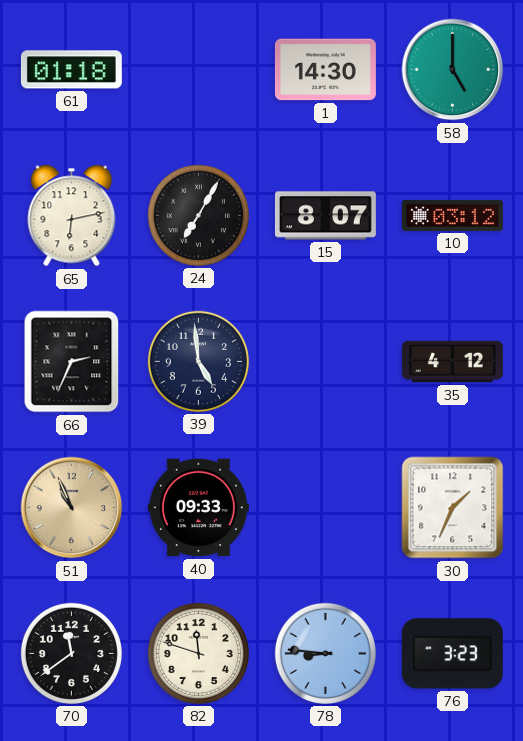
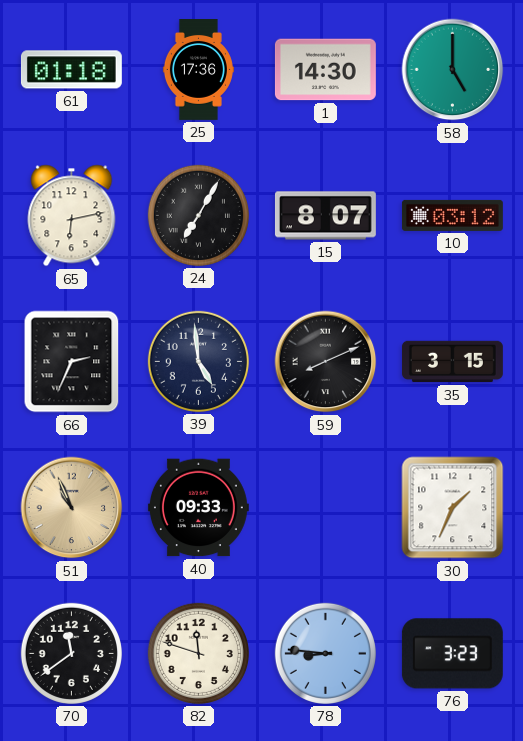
25: none -> 17:36
59: none -> 8:11
35: 4:12 -> 3:15
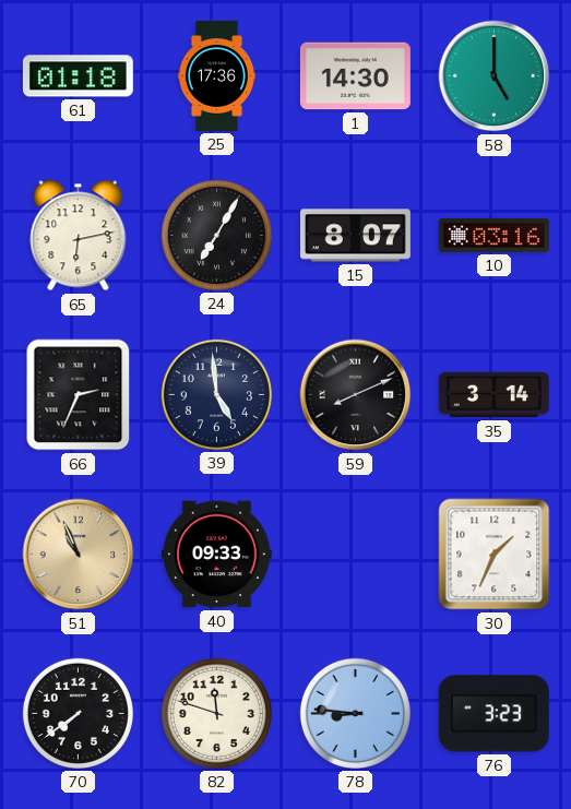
10: 03:12 -> 03:16
35: 3:15 -> 3:14
70: 11:39 -> 7:39
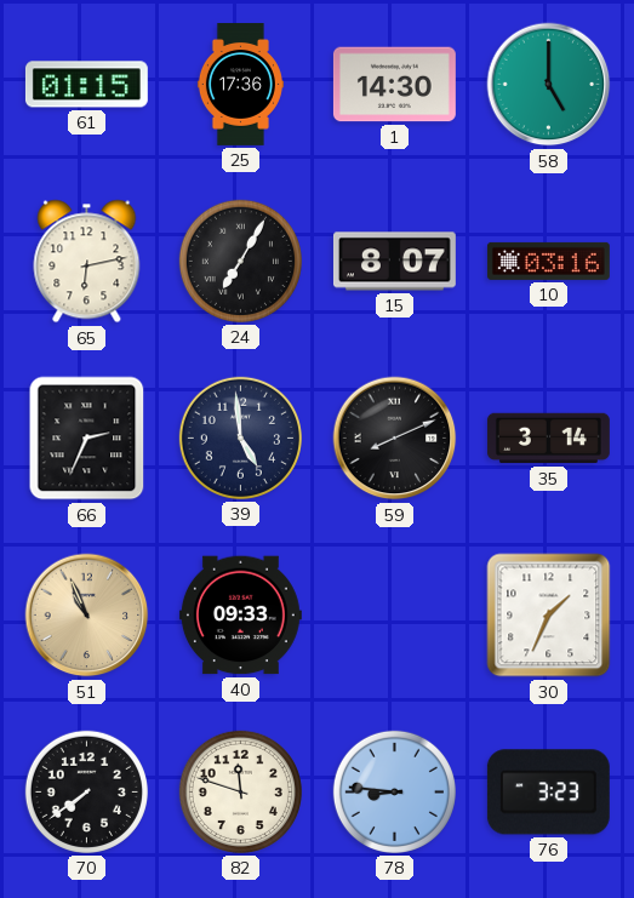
61: 01:18 -> 01:15
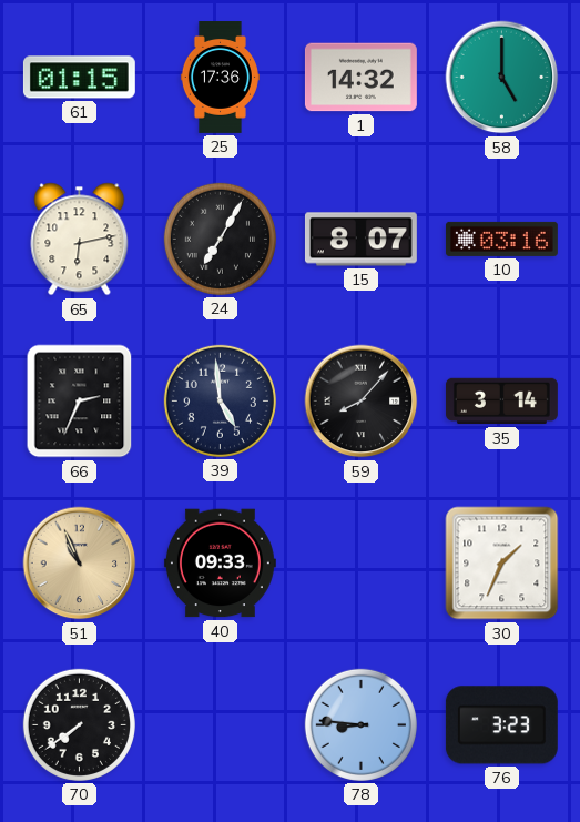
1: 14:30 -> 14:32
59: 8:11 -> 8:07
82: 11:48 -> none
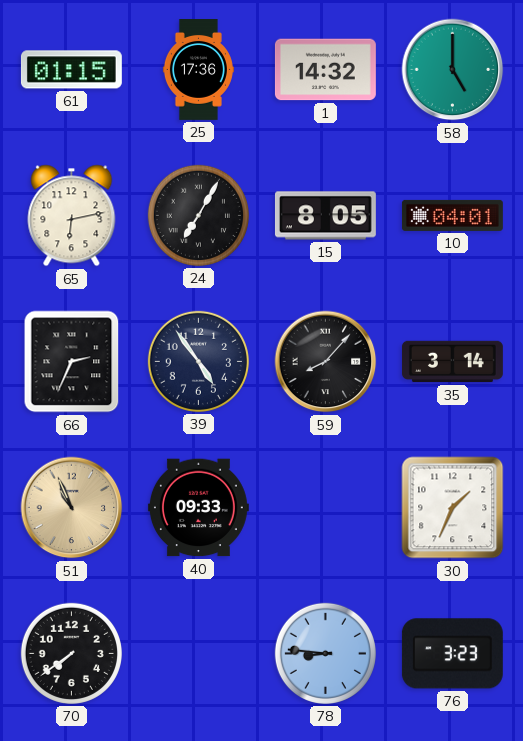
15: 8:07 -> 8:05
10: 03:16 -> 04:01
39: 4:59 -> 4:54
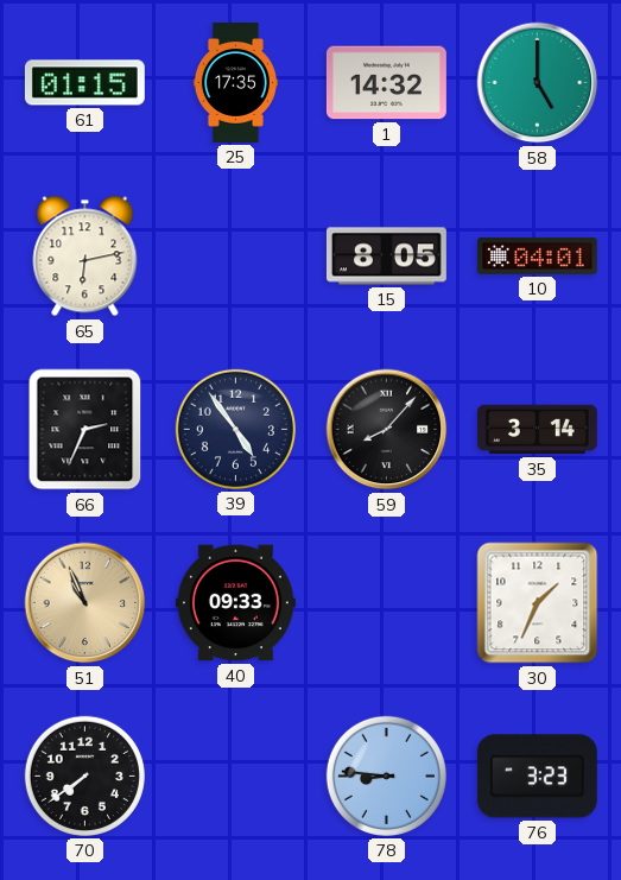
25: 17:36 -> 17:35
24: 7:05 -> none
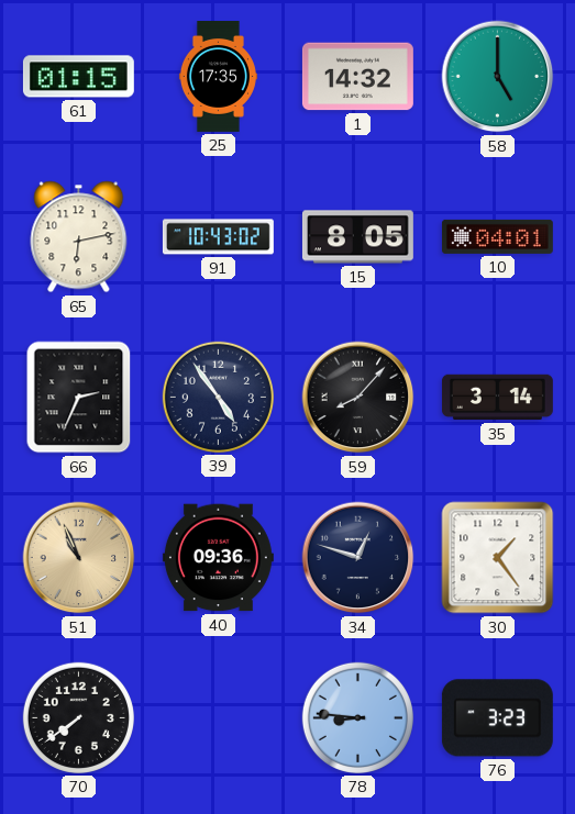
91: none -> 10:43
40: 09:33 -> 09:36
34: none -> 12:48
30: 1:34 -> 1:24
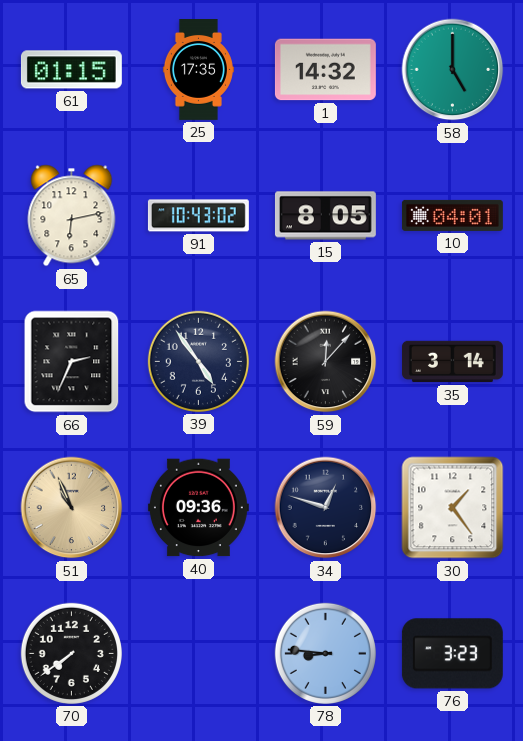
59: 8:07 -> 12:07
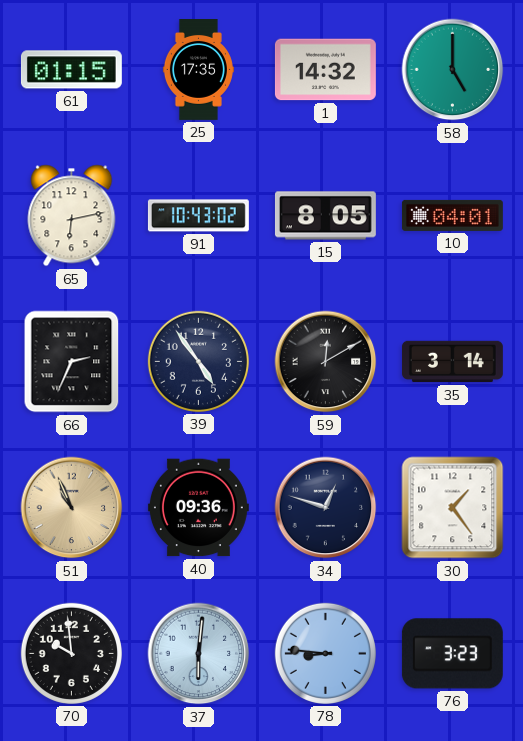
59: 12:07 -> 12:10
70: 7:39 -> 9:59
37: none -> 6:01
